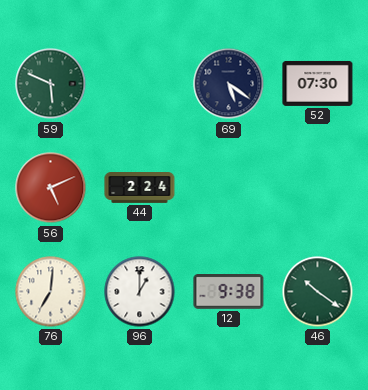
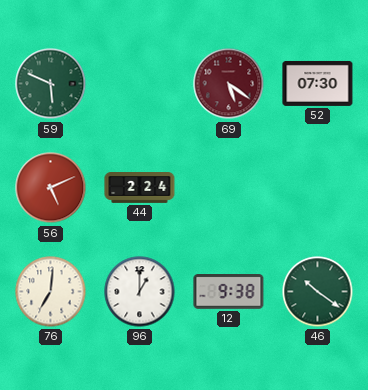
69 dial: navy -> burgundy
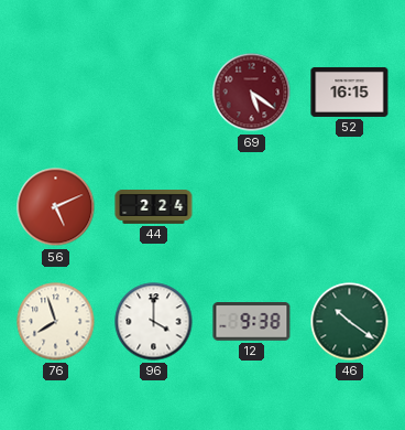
59: 5:49 -> none
52: 07:30 -> 16:15
76: 7:01 -> 7:57
96: 1:00 -> 4:00
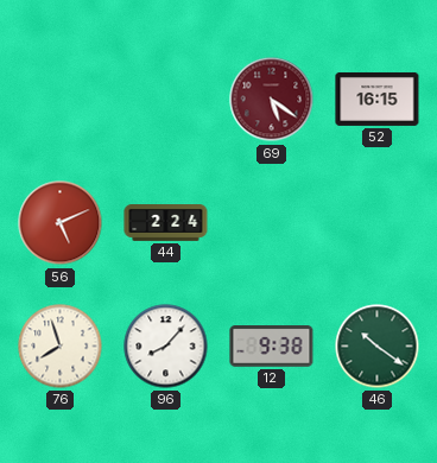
96: 4:00 -> 8:07
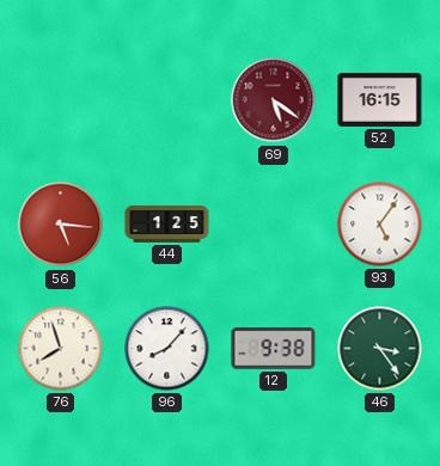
56: 5:11 -> 5:16
44: 2:24 -> 1:25
93: none -> 5:06
46: 10:21 -> 3:24
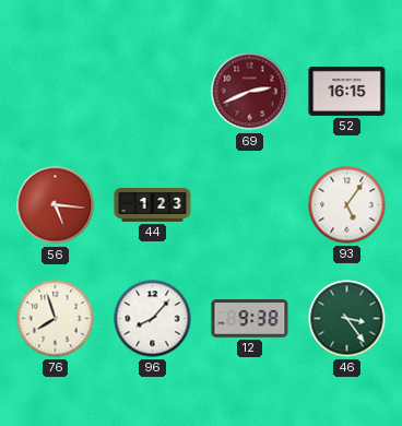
69: 5:21 -> 2:41
44: 1:25 -> 1:23
